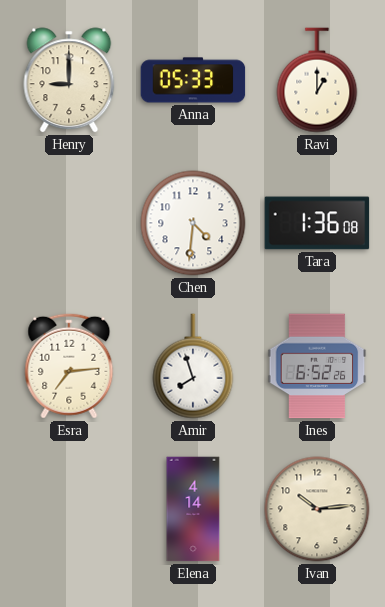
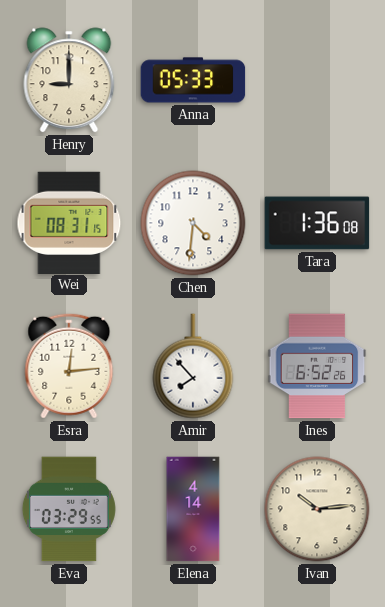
Ravi: 1:00 -> none
Wei: none -> 08:31
Esra: 7:14 -> 12:14
Amir: 7:57 -> 7:53
Eva: none -> 03:29
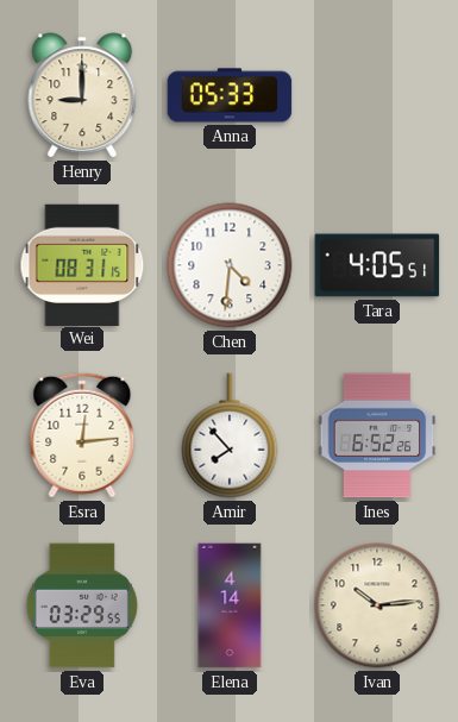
Tara: 1:36 -> 4:05
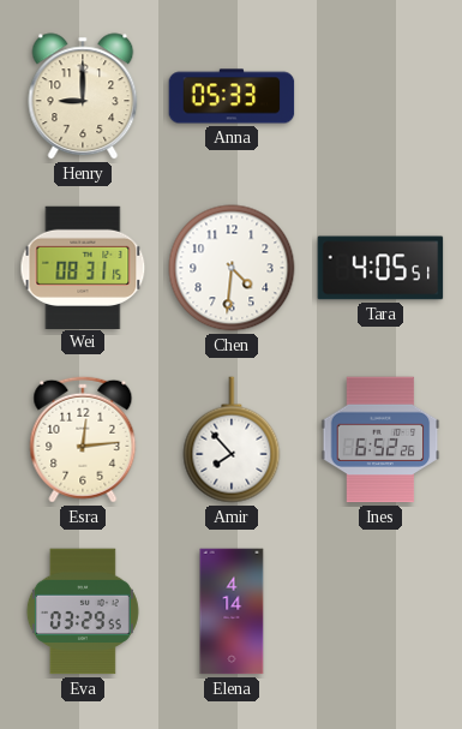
Ivan: 10:14 -> none
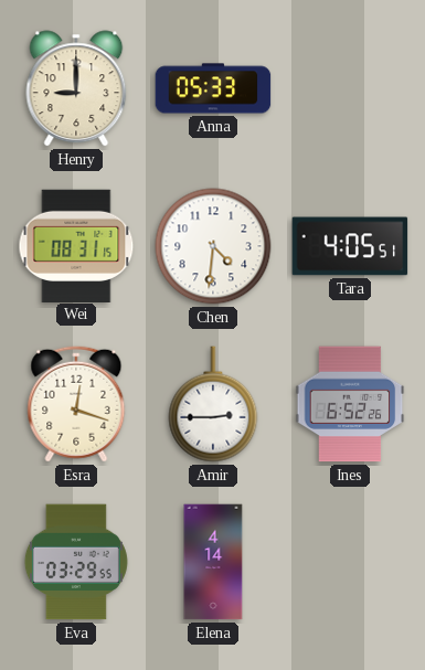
Esra: 12:14 -> 12:18
Amir: 7:53 -> 2:45
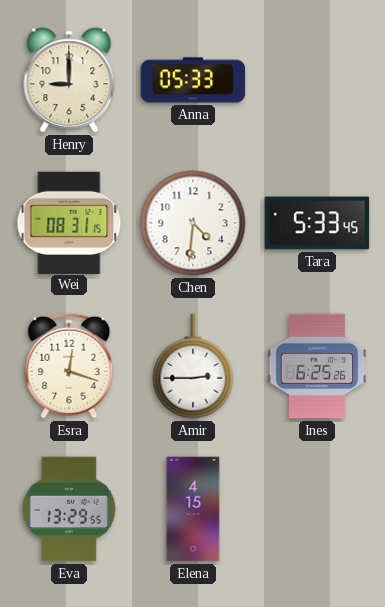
Tara: 4:05 -> 5:33
Ines: 6:52 -> 6:25
Eva: 03:29 -> 13:29
Elena: 4:14 -> 4:15
